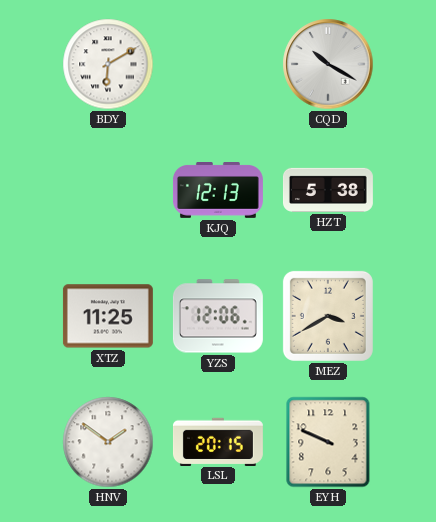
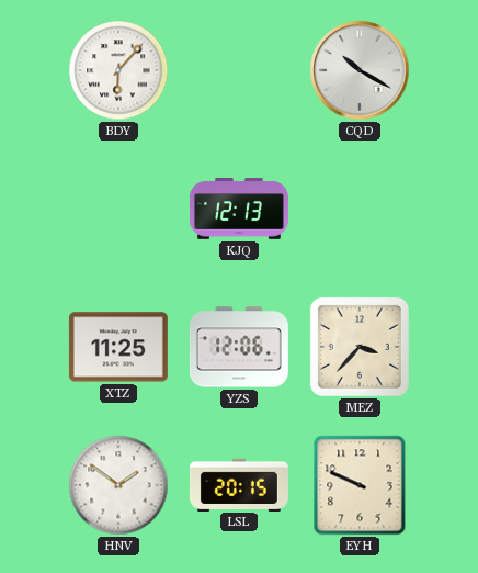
BDY: 6:10 -> 6:07
HZT: 5:38 -> none
MEZ: 3:40 -> 3:37
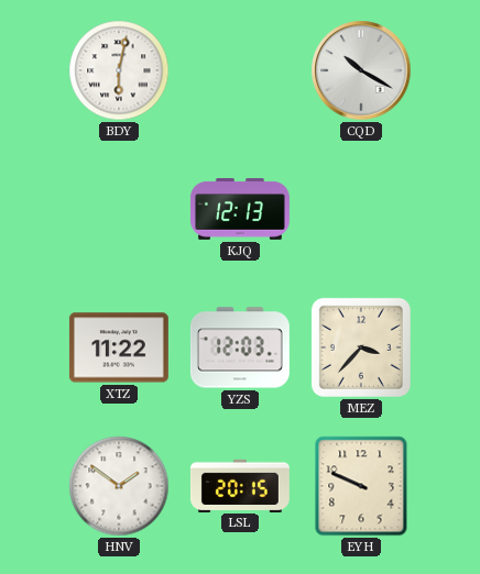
BDY: 6:07 -> 6:02
XTZ: 11:25 -> 11:22
YZS: 12:06 -> 12:03
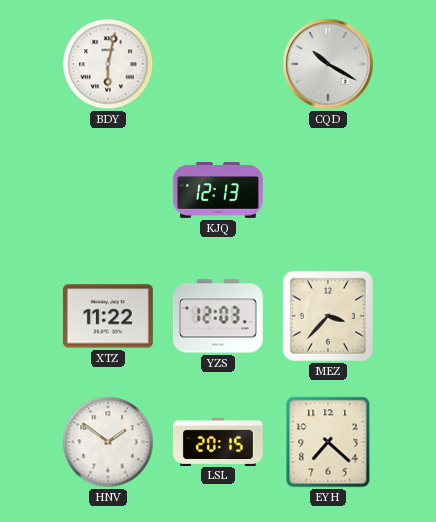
EYH: 9:49 -> 7:22
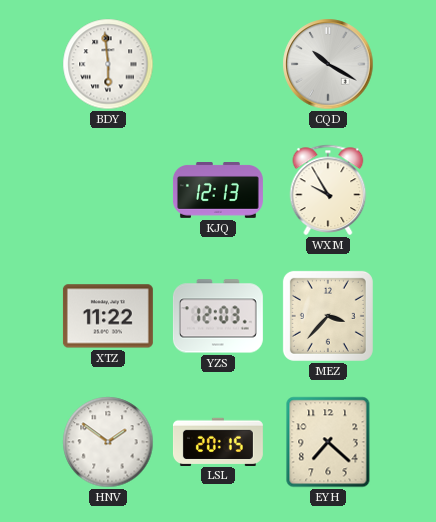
BDY: 6:02 -> 5:59
WXM: none -> 9:55
